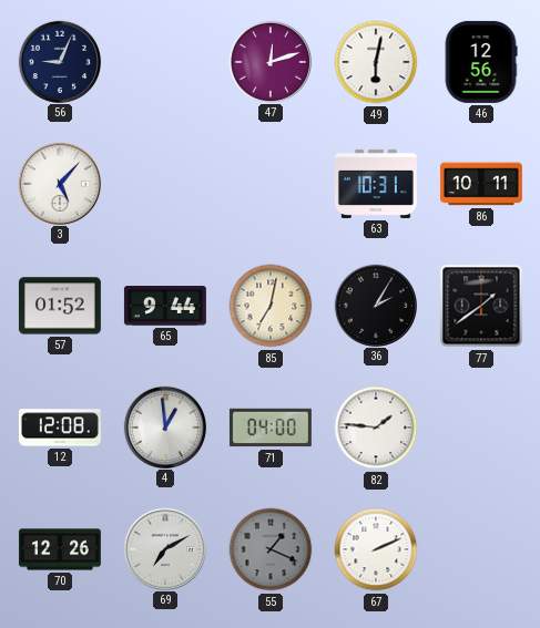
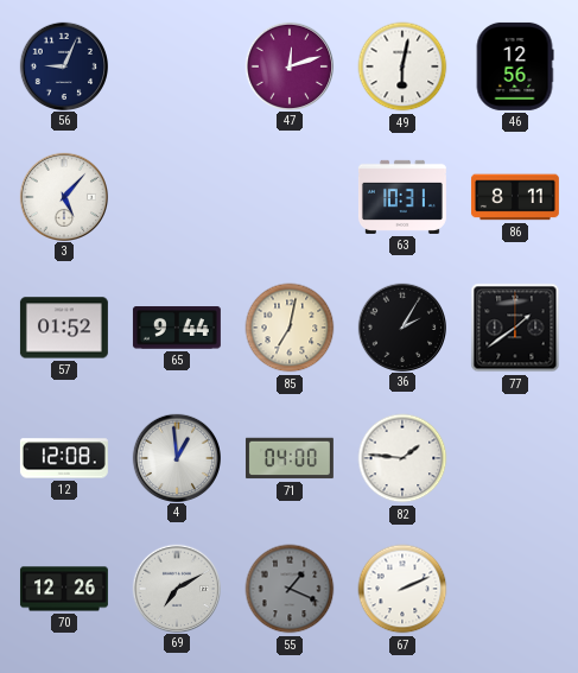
86: 10:11 -> 8:11
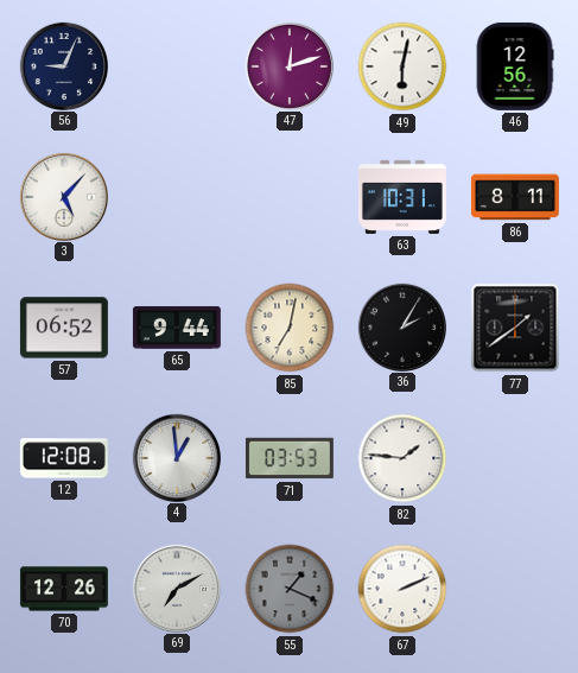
57: 01:52 -> 06:52
71: 04:00 -> 03:53
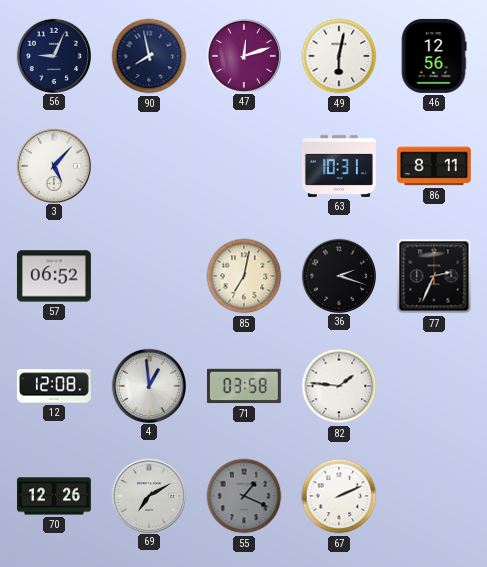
90: none -> 7:58
65: 9:44 -> none
36: 2:05 -> 2:18
77: 1:39 -> 2:34
71: 03:53 -> 03:58
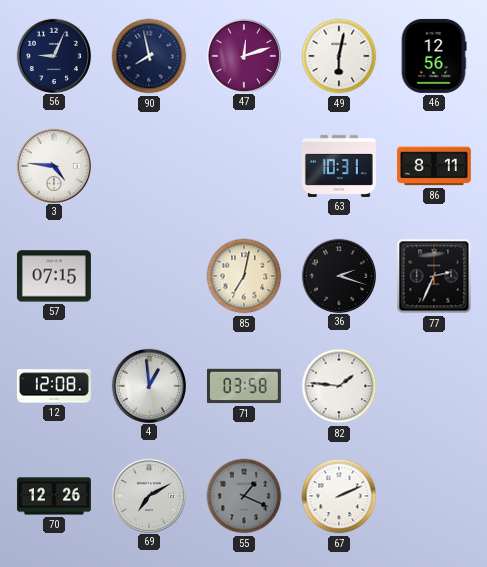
3: 5:07 -> 4:46
57: 06:52 -> 07:15
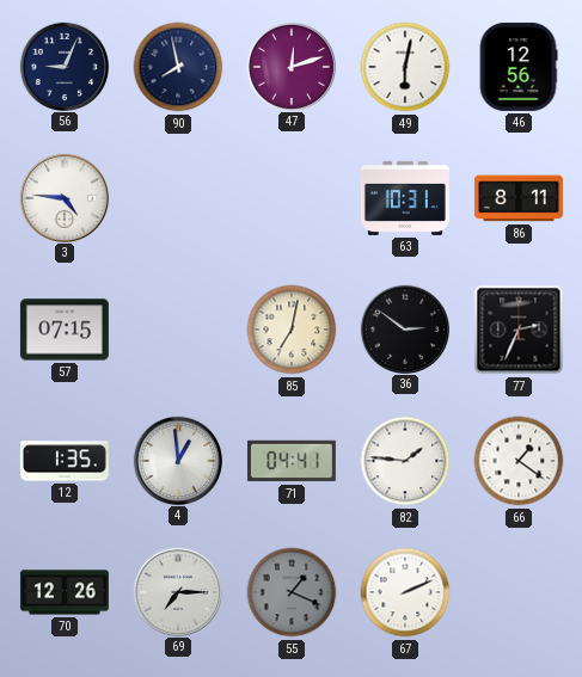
36: 2:18 -> 2:51
12: 12:08 -> 1:35
71: 03:58 -> 04:41
66: none -> 1:21
69: 7:10 -> 7:15
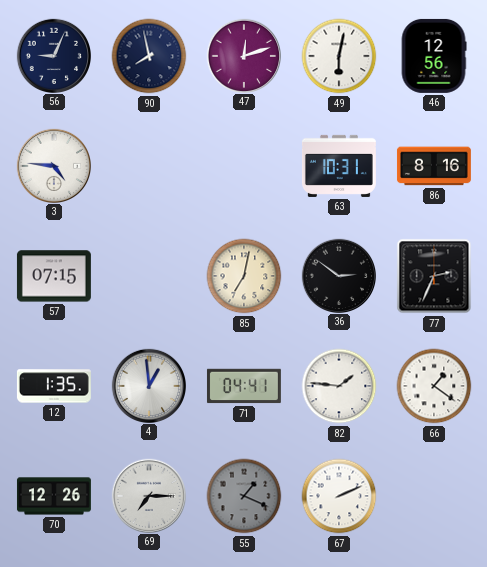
86: 8:11 -> 8:16
